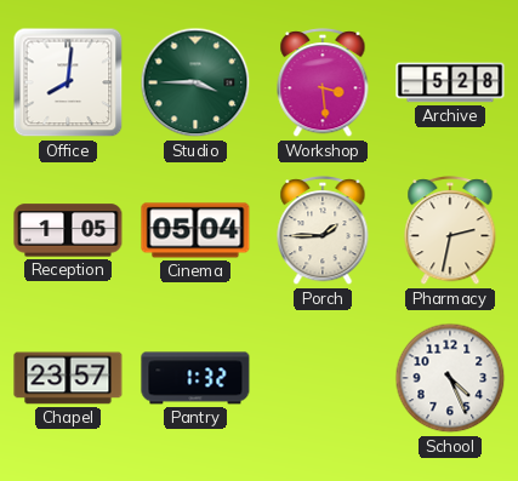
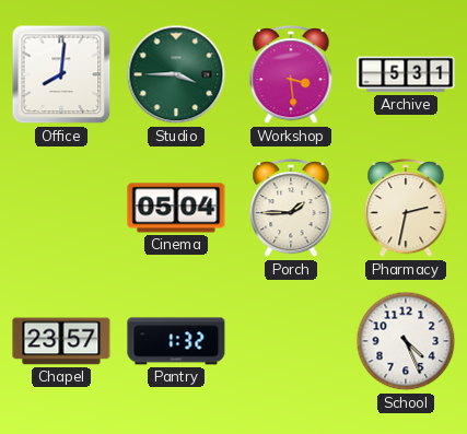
Archive: 5:28 -> 5:31
Reception: 1:05 -> none
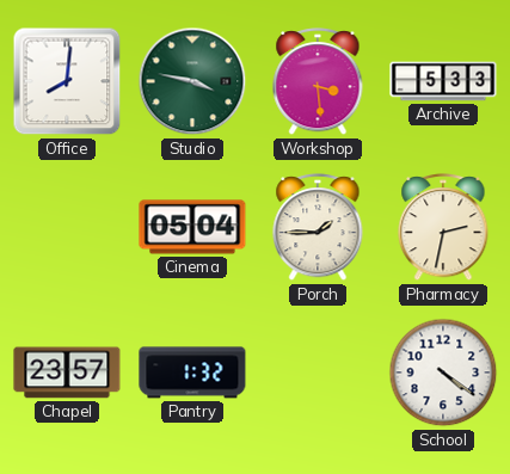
Studio: 3:45 -> 3:47
Archive: 5:31 -> 5:33
School: 4:26 -> 4:21
